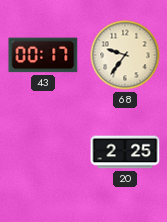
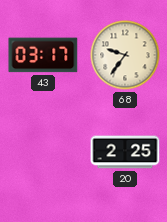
43: 00:17 -> 03:17
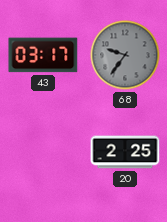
68 dial: cream -> grey
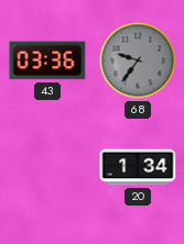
43: 03:17 -> 03:36
20: 2:25 -> 1:34
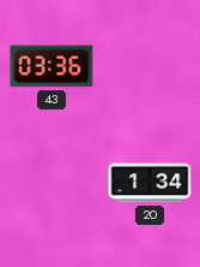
68: 9:36 -> none
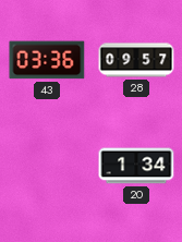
28: none -> 09:57
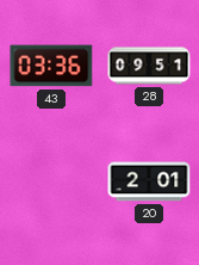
28: 09:57 -> 09:51
20: 1:34 -> 2:01
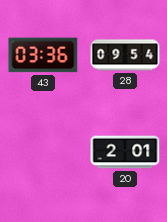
28: 09:51 -> 09:54
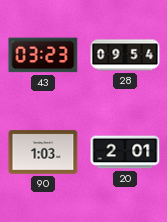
43: 03:36 -> 03:23
90: none -> 1:03
